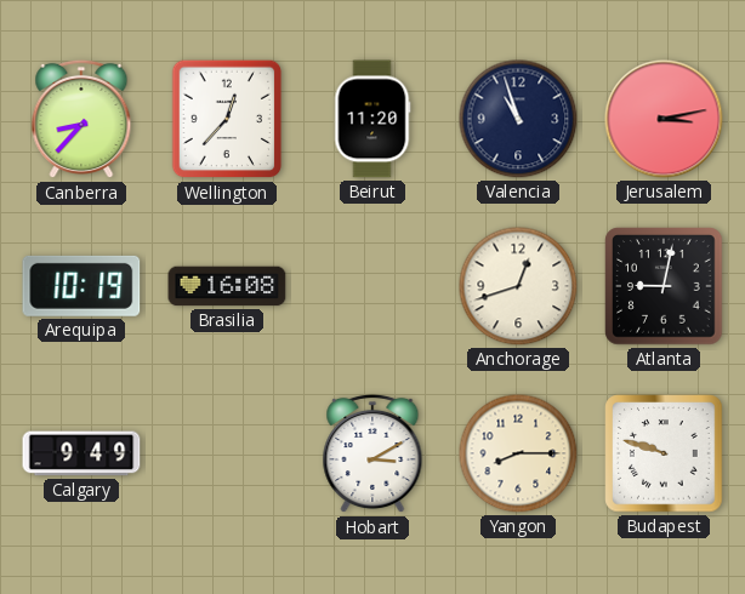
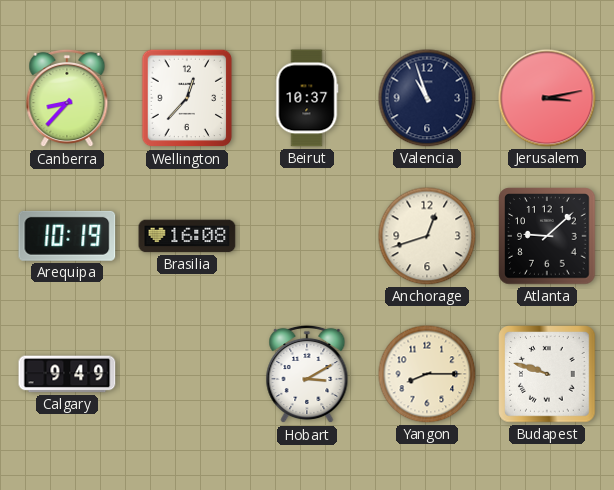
Beirut: 11:20 -> 10:37
Atlanta: 9:02 -> 9:08
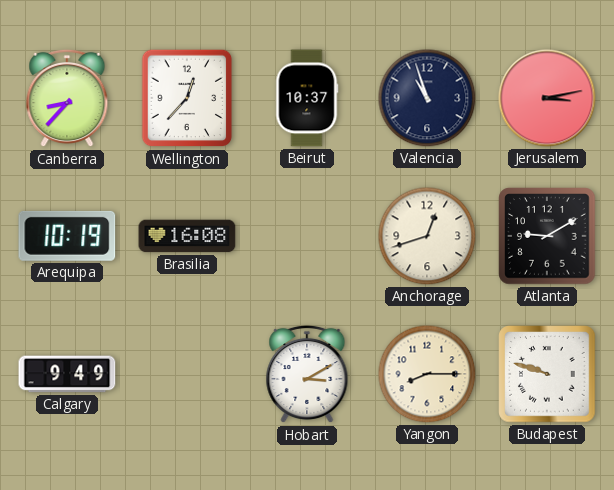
Atlanta: 9:08 -> 9:10
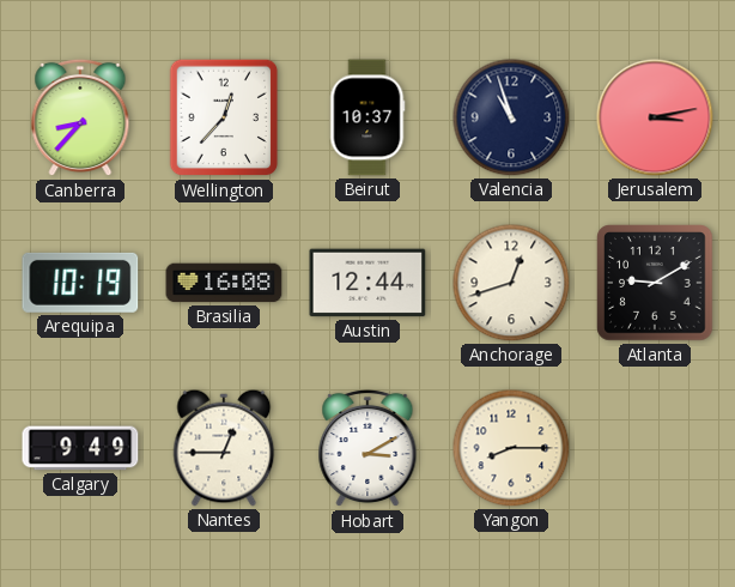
Austin: none -> 12:44
Nantes: none -> 12:45
Budapest: 9:48 -> none
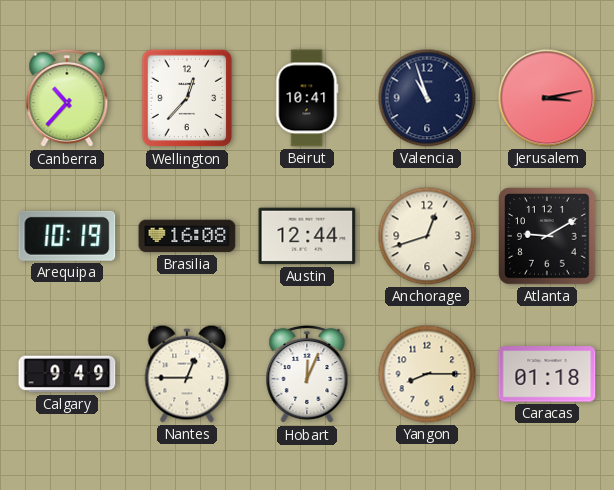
Canberra: 8:37 -> 10:37
Beirut: 10:37 -> 10:41
Hobart: 3:10 -> 12:04
Caracas: none -> 01:18
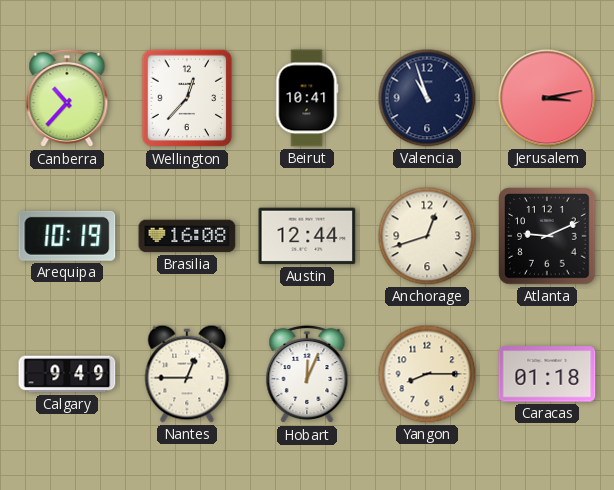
Atlanta: 9:10 -> 9:11
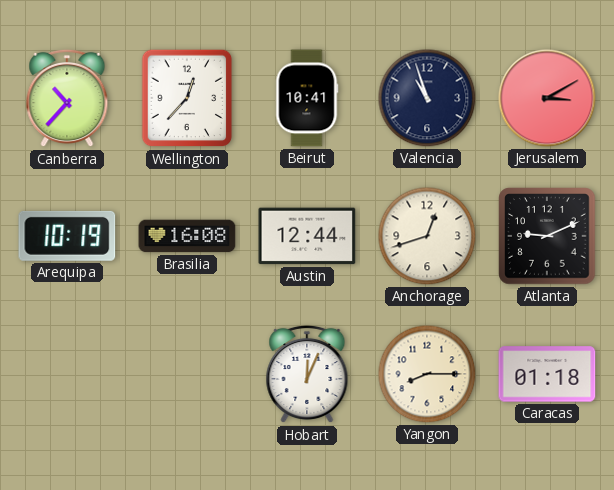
Jerusalem: 3:13 -> 3:10
Calgary: 9:49 -> none
Nantes: 12:45 -> none
